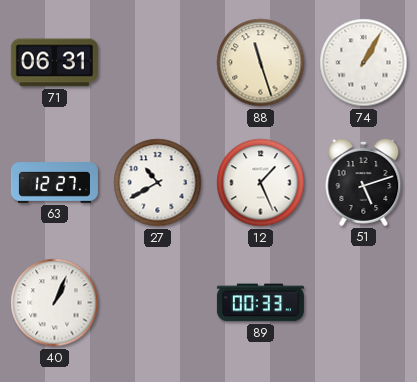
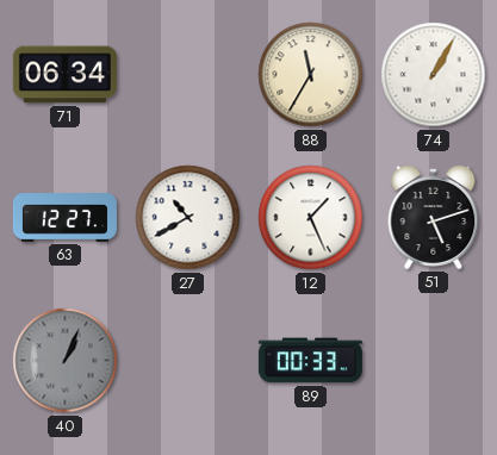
71: 06:31 -> 06:34
88: 11:27 -> 11:35
40 dial: white -> grey
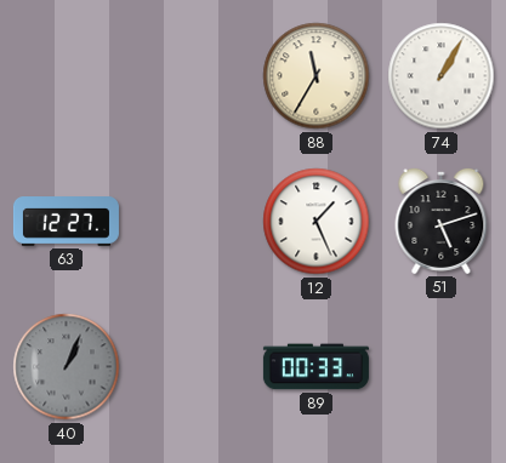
71: 06:34 -> none
27: 10:40 -> none
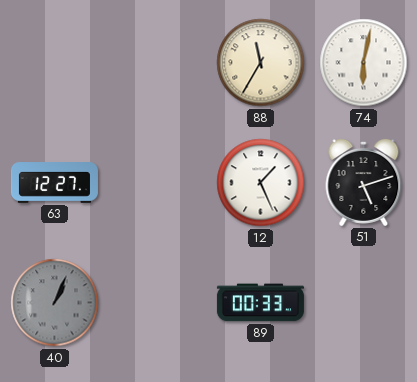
74: 1:05 -> 6:02
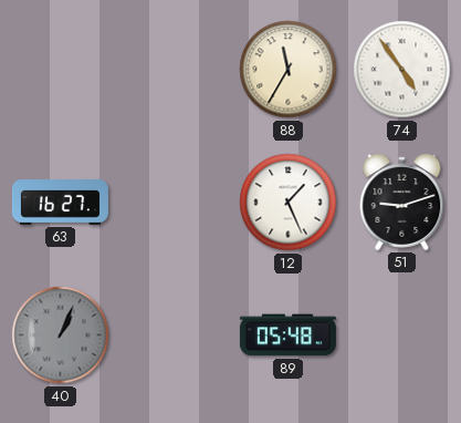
74: 6:02 -> 4:54
63: 12:27 -> 16:27
51: 5:12 -> 9:12
89: 00:33 -> 05:48
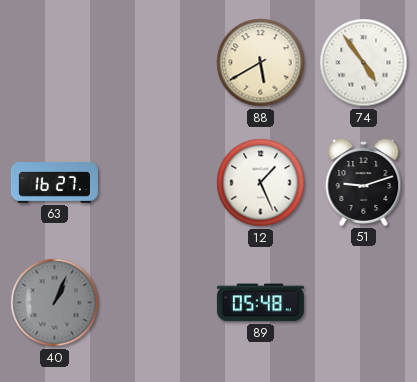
88: 11:35 -> 5:40
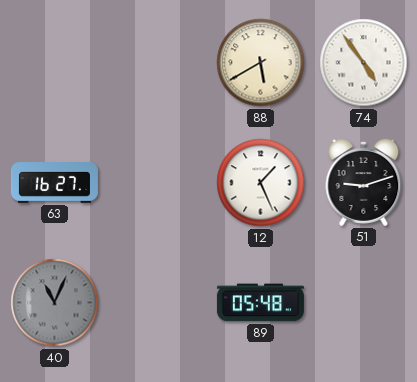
40: 1:04 -> 11:04
